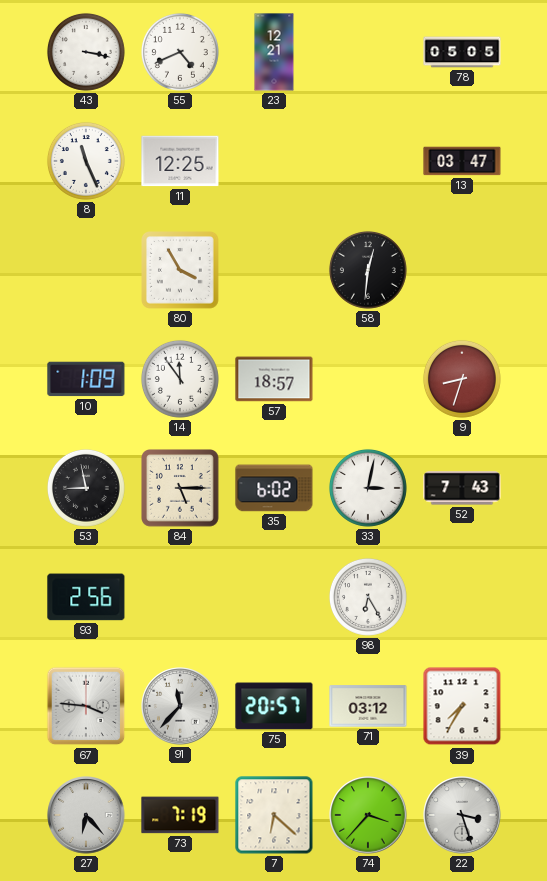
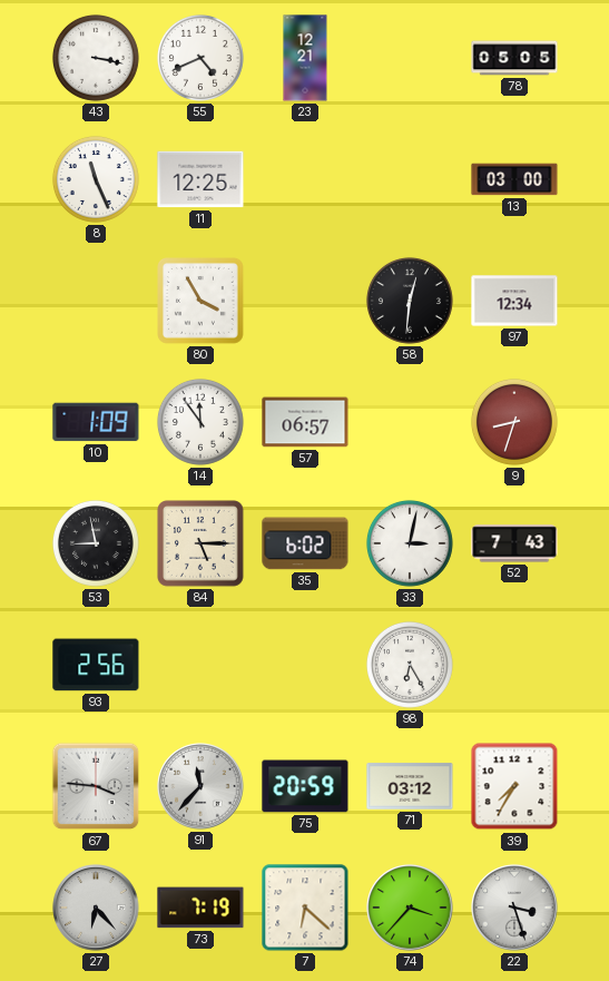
13: 03:47 -> 03:00
97: none -> 12:34
57: 18:57 -> 06:57
75: 20:57 -> 20:59
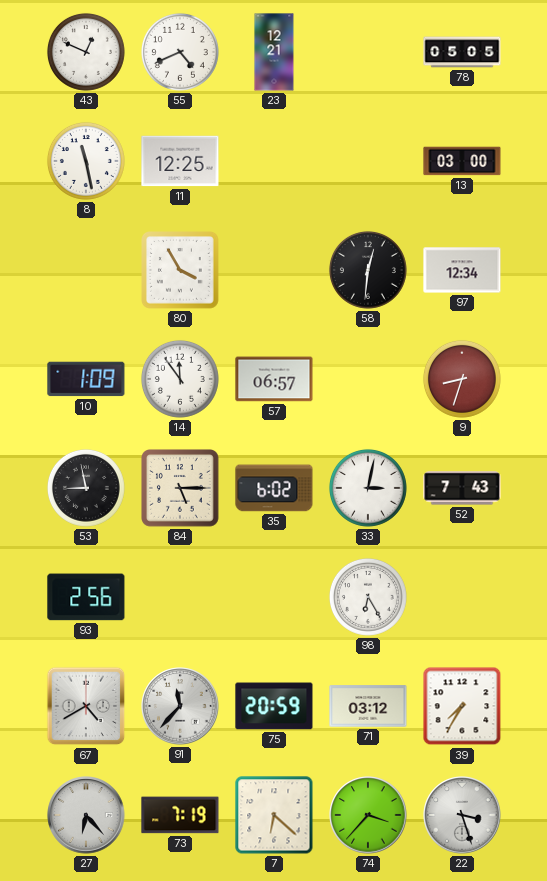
43: 3:17 -> 12:49
8: 11:26 -> 11:28
67: 3:46 -> 4:40
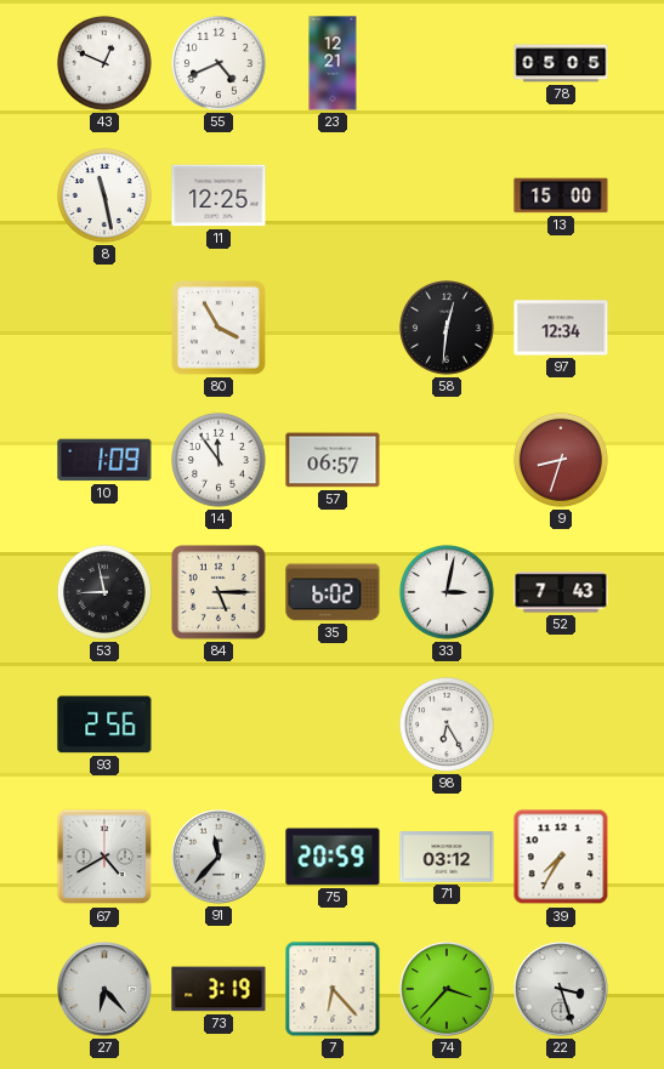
13: 03:00 -> 15:00
73: 7:19 -> 3:19
7: 6:22 -> 6:23
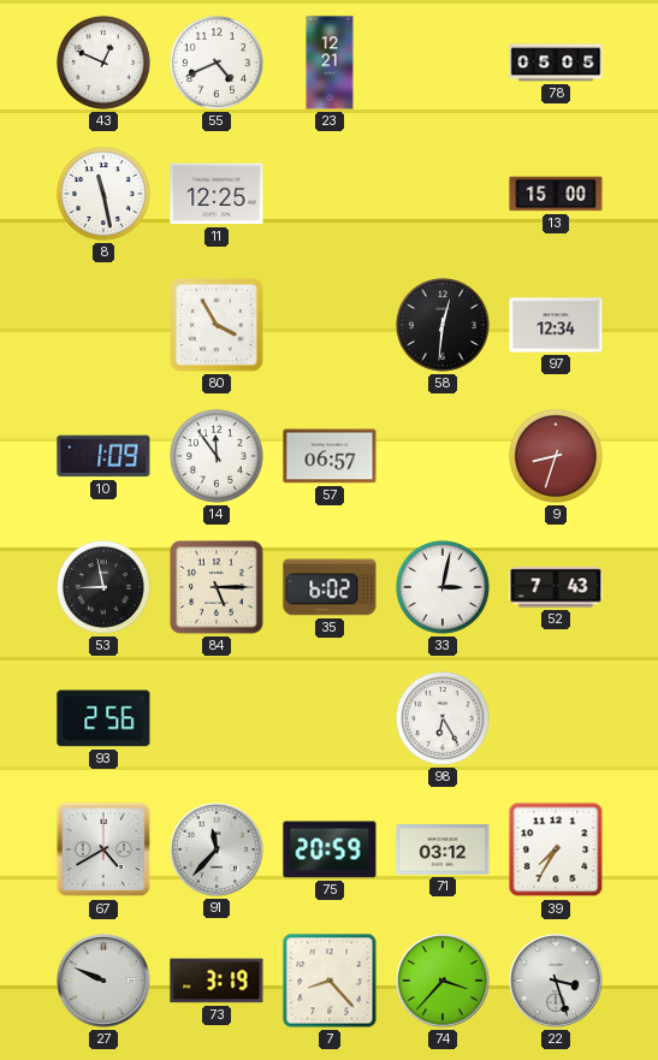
27: 6:23 -> 9:49
7: 6:23 -> 8:23
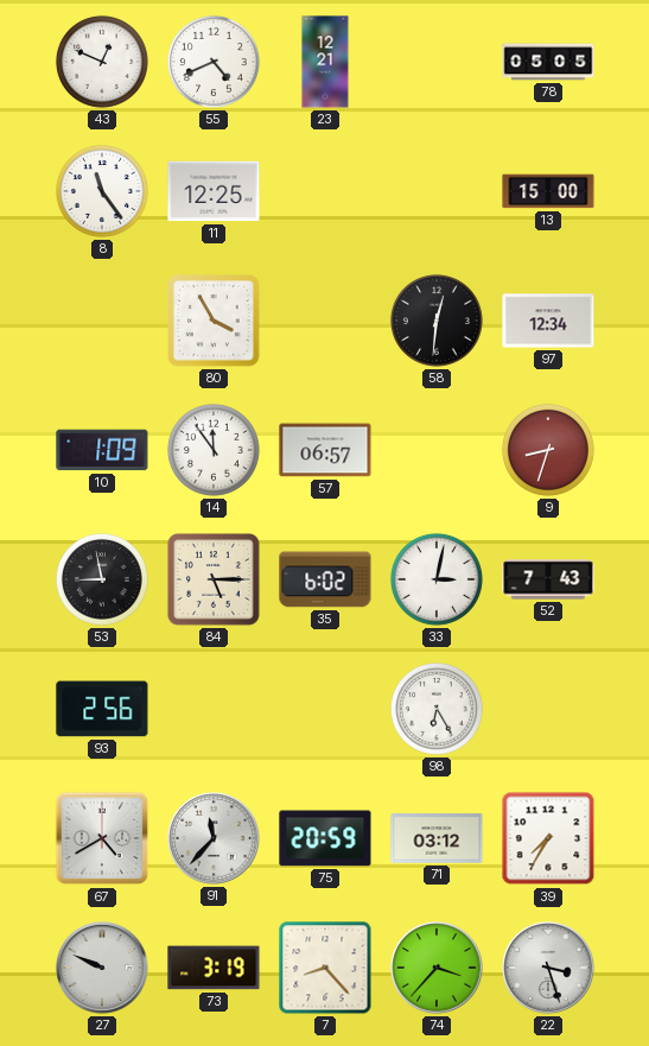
8: 11:28 -> 11:24
